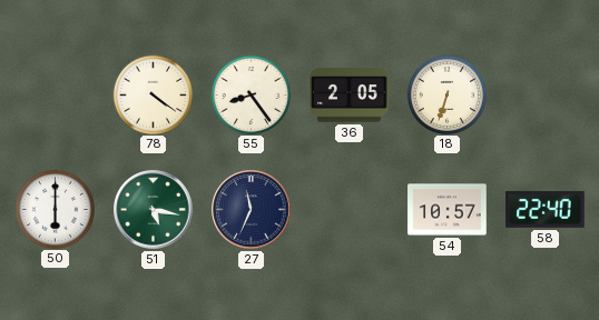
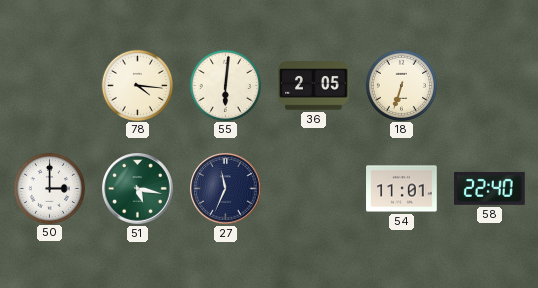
78: 4:21 -> 4:16
55: 8:24 -> 6:01
50: 6:00 -> 3:00
54: 10:57 -> 11:01
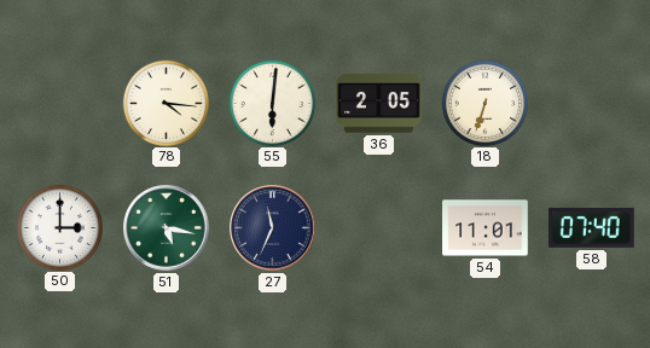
58: 22:40 -> 07:40
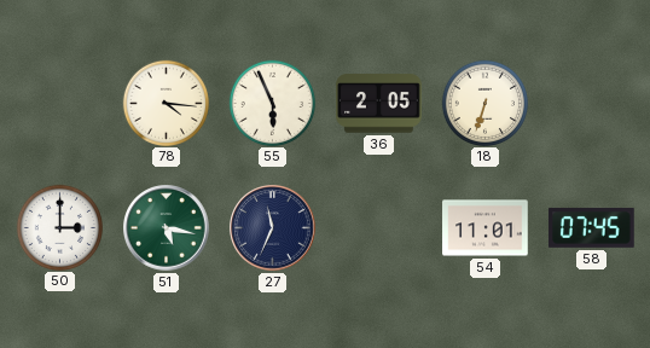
55: 6:01 -> 5:56
58: 07:40 -> 07:45
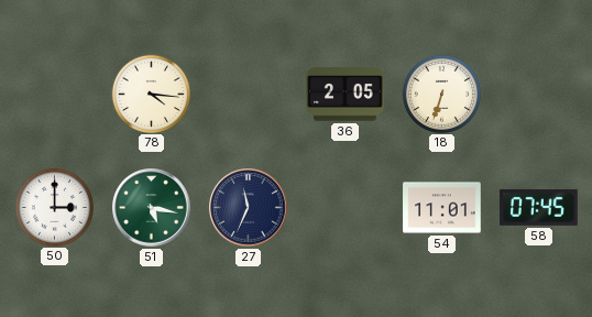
55: 5:56 -> none
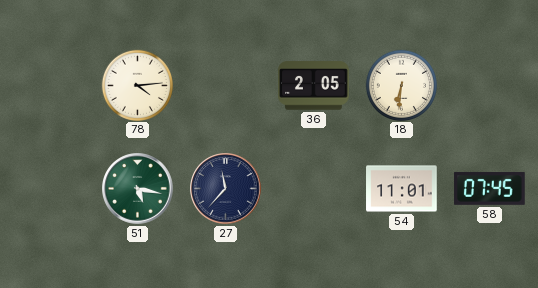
78: 4:16 -> 4:14
18: 6:33 -> 6:31
50: 3:00 -> none
27: 11:34 -> 11:37
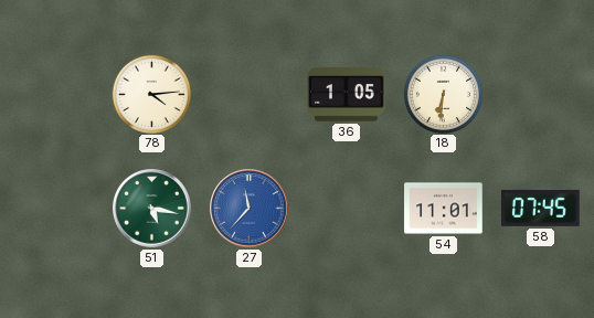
36: 2:05 -> 1:05
27 dial: navy -> blue
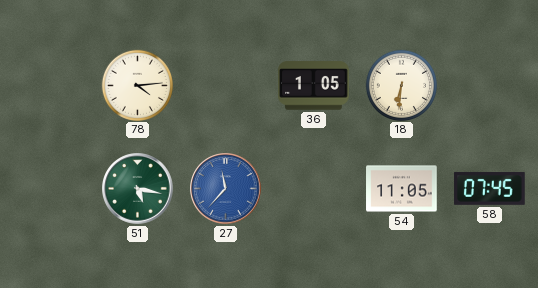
54: 11:01 -> 11:05
